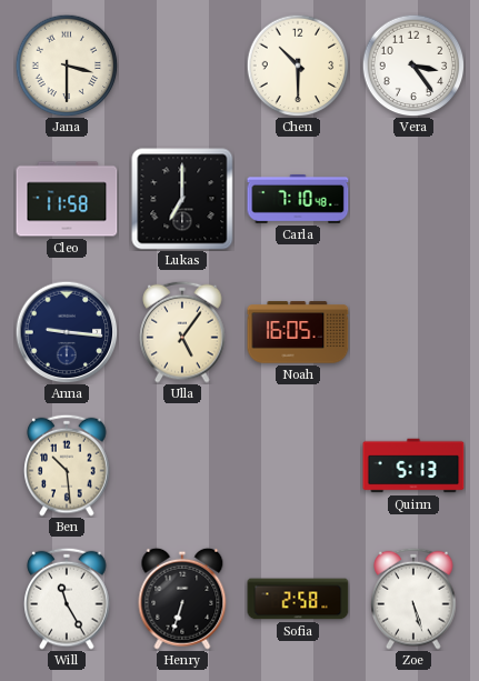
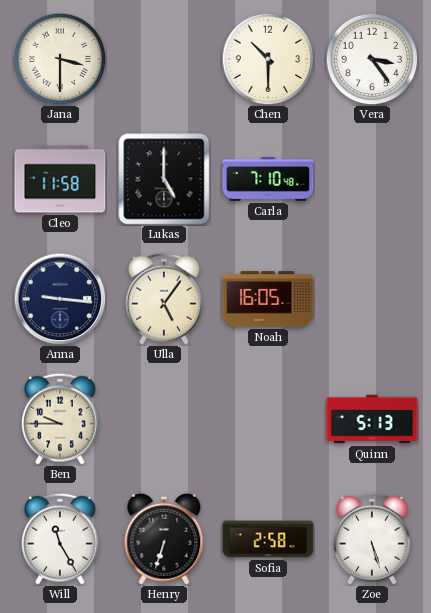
Lukas: 7:00 -> 5:00
Ben: 10:29 -> 9:45
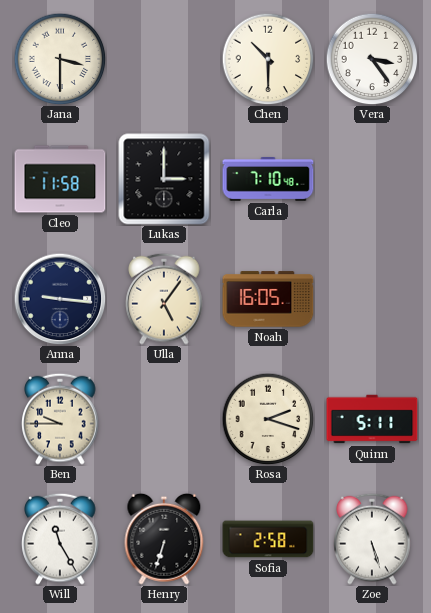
Lukas: 5:00 -> 3:00
Rosa: none -> 2:18
Quinn: 5:13 -> 5:11
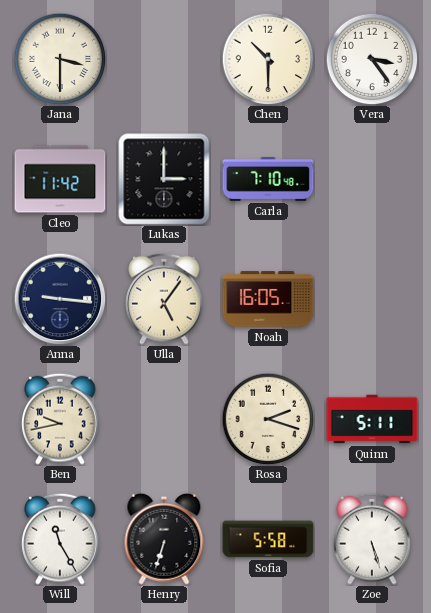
Cleo: 11:58 -> 11:42
Ben: 9:45 -> 9:43
Sofia: 2:58 -> 5:58
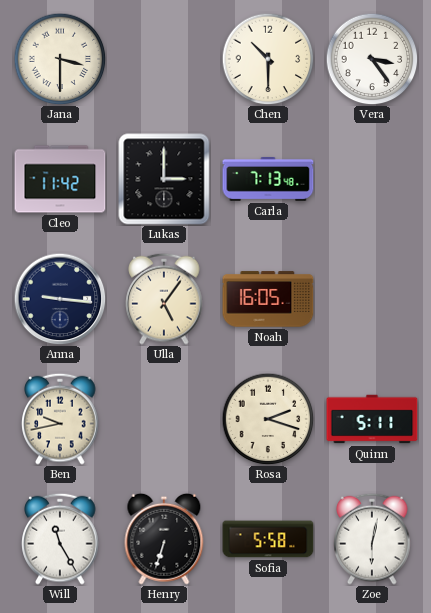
Carla: 7:10 -> 7:13
Zoe: 5:27 -> 6:02
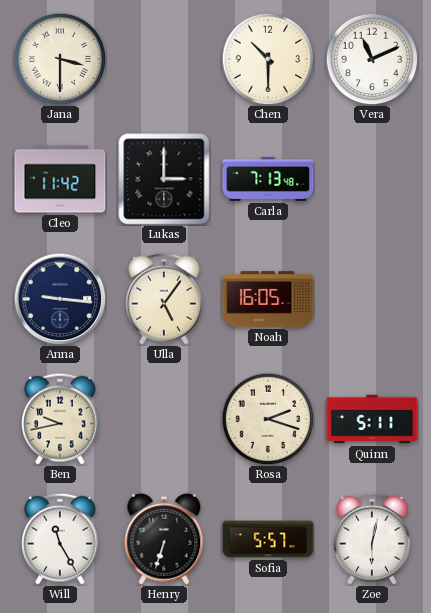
Vera: 3:24 -> 11:11
Sofia: 5:58 -> 5:57
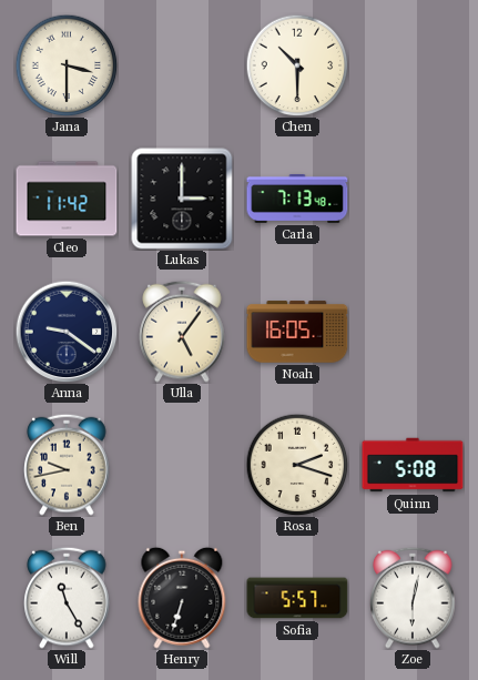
Vera: 11:11 -> none
Anna: 9:16 -> 9:21
Quinn: 5:11 -> 5:08
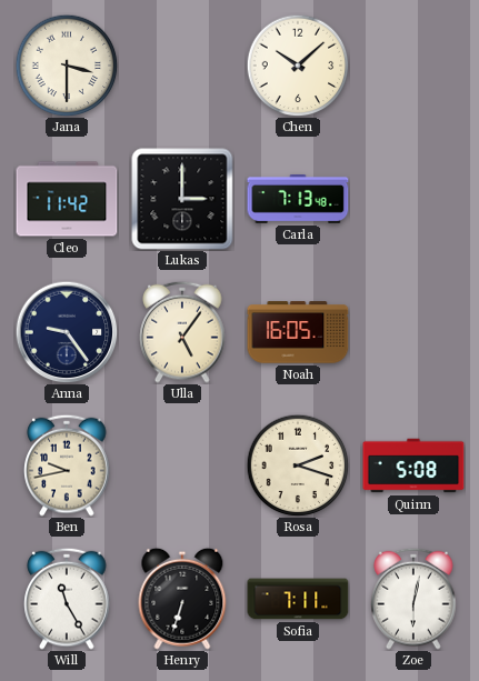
Chen: 10:30 -> 10:08
Anna: 9:21 -> 9:24
Sofia: 5:57 -> 7:11
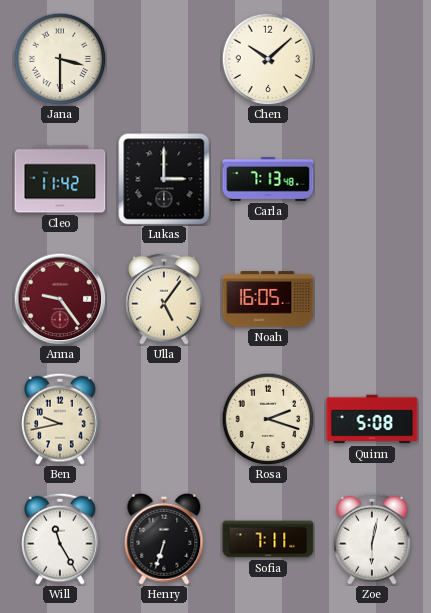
Anna dial: navy -> burgundy
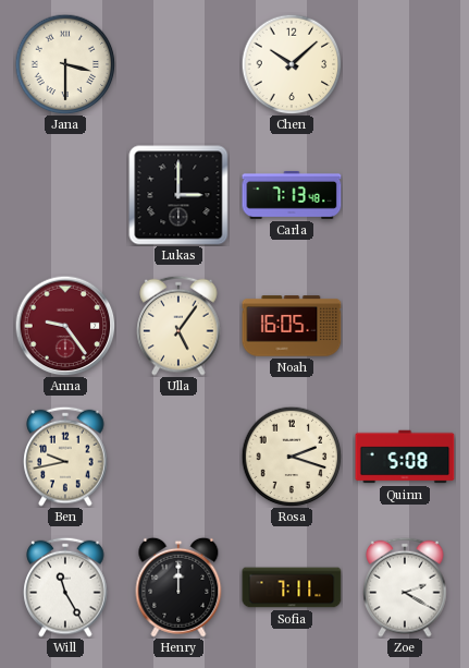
Cleo: 11:42 -> none
Henry: 6:33 -> 12:00
Zoe: 6:02 -> 2:20
